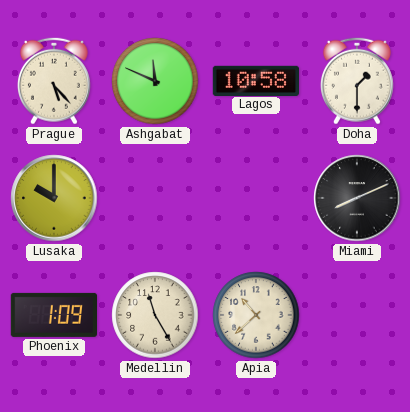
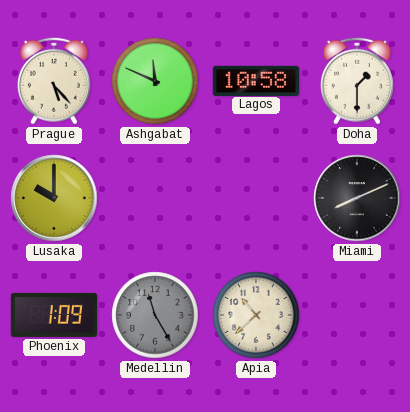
Medellin dial: cream -> grey
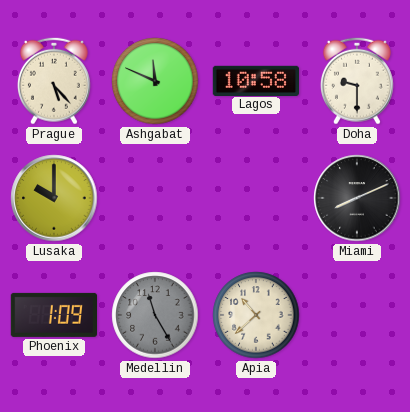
Doha: 1:30 -> 9:30
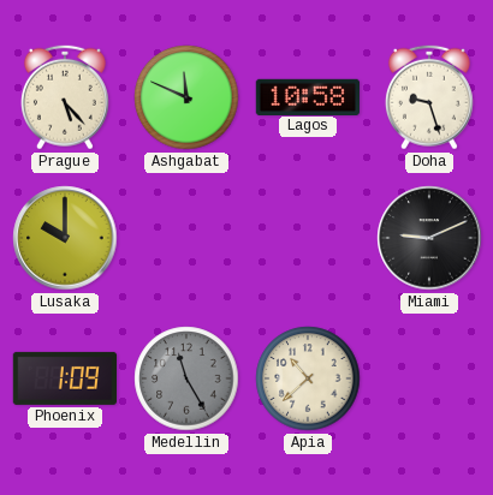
Doha: 9:30 -> 9:27
Miami: 8:11 -> 9:11
